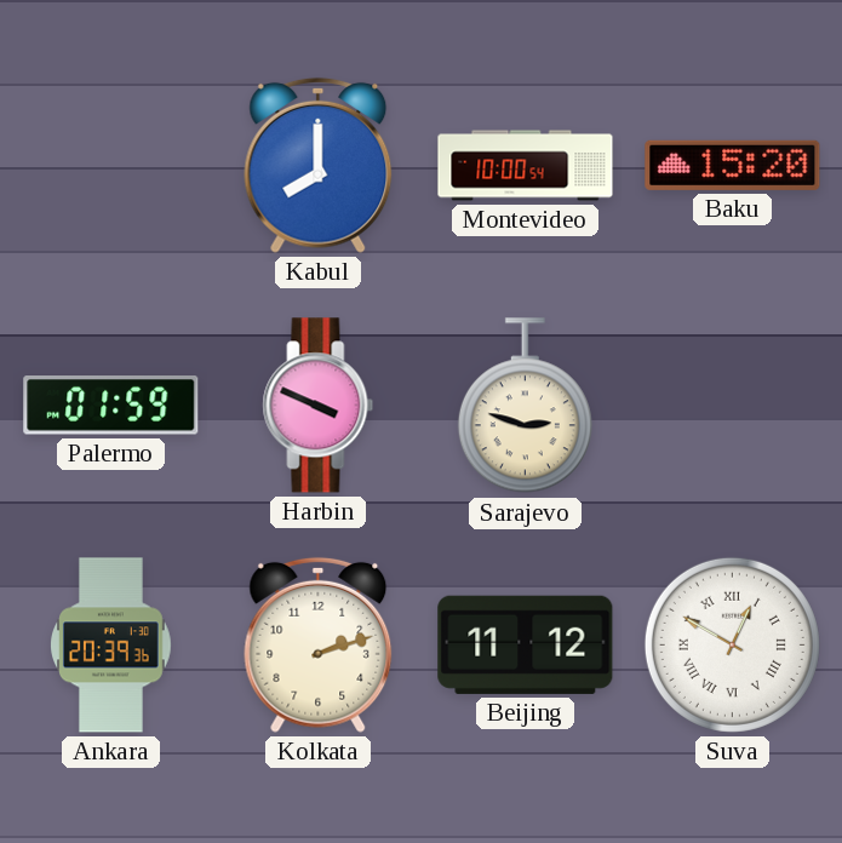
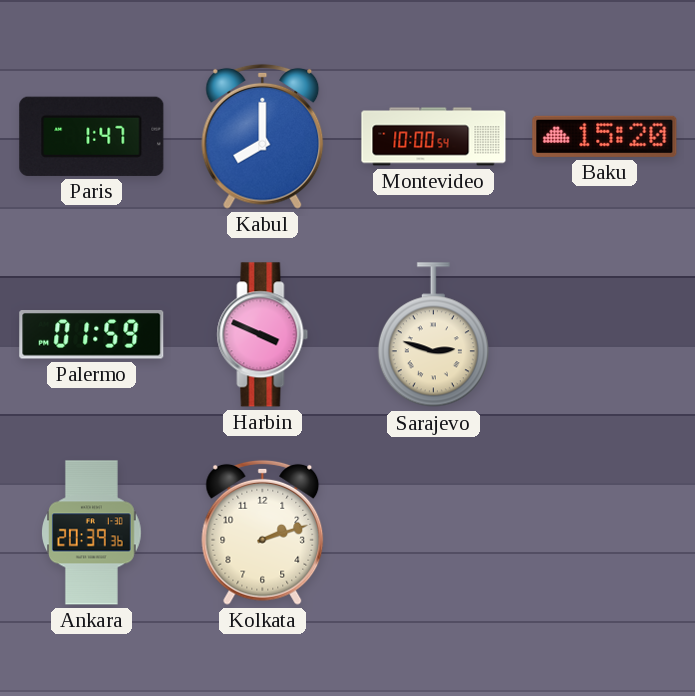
Paris: none -> 1:47
Beijing: 11:12 -> none
Suva: 12:50 -> none
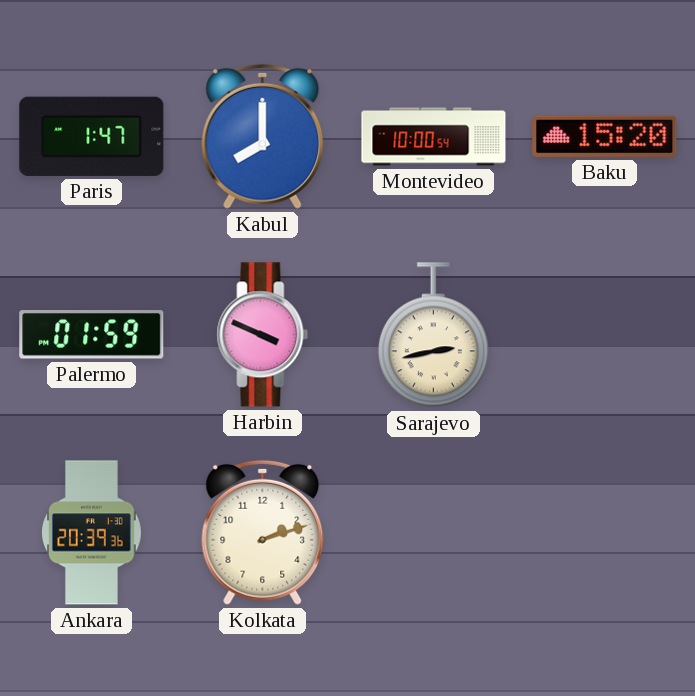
Sarajevo: 2:48 -> 2:43
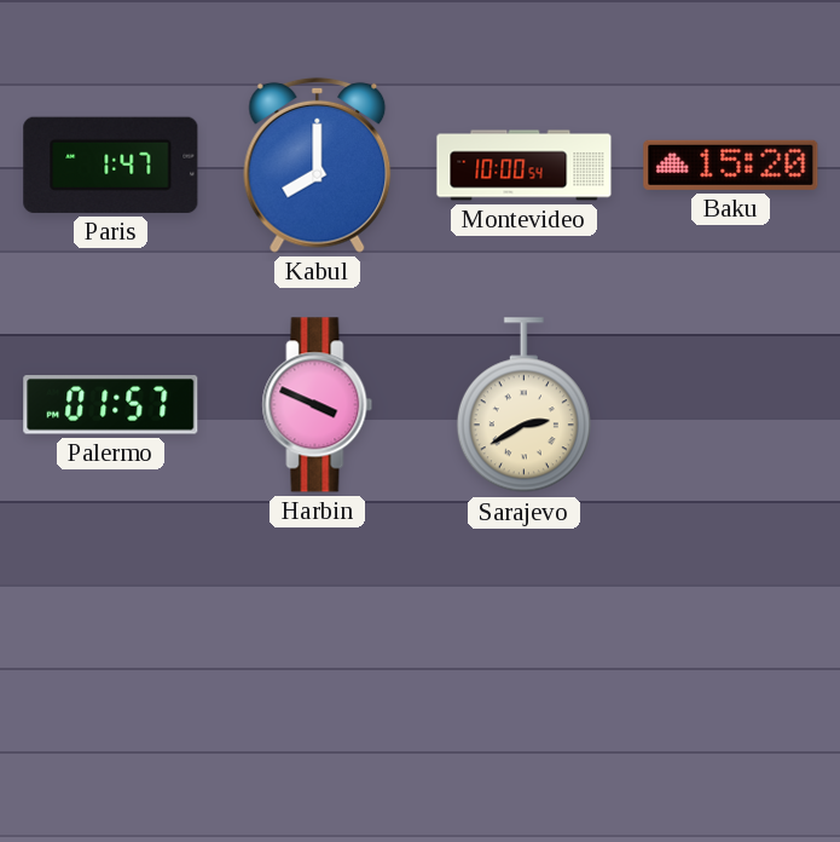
Palermo: 01:59 -> 01:57
Sarajevo: 2:43 -> 2:40
Ankara: 20:39 -> none
Kolkata: 2:12 -> none
